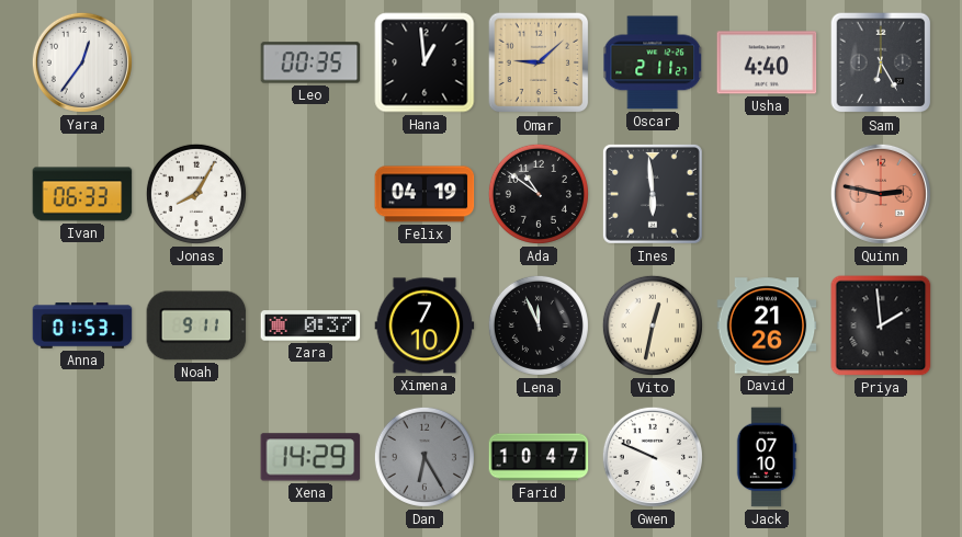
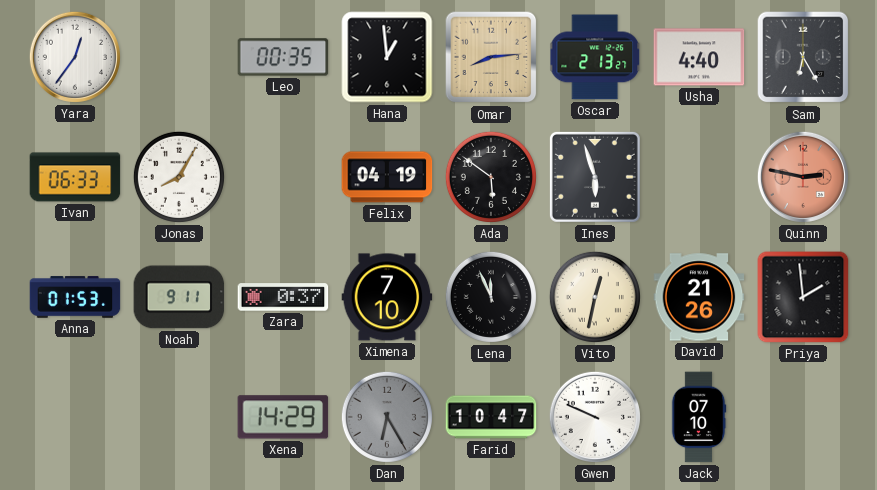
Omar: 9:08 -> 8:14
Oscar: 2:11 -> 2:13
Ada: 10:51 -> 5:51
Ines: 5:59 -> 5:57
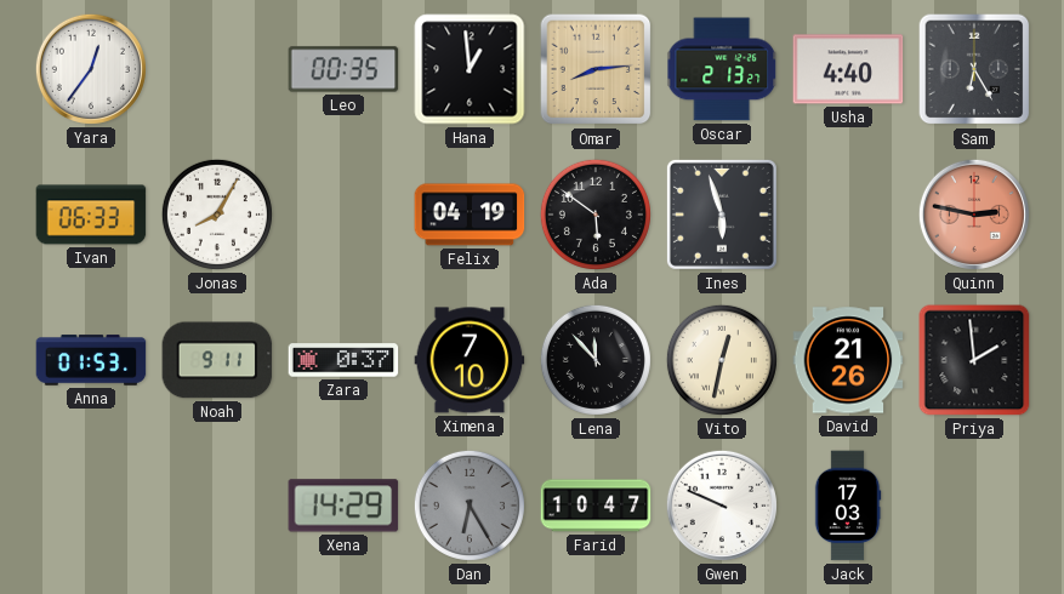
Lena: 11:56 -> 11:53
Jack: 07:10 -> 17:03
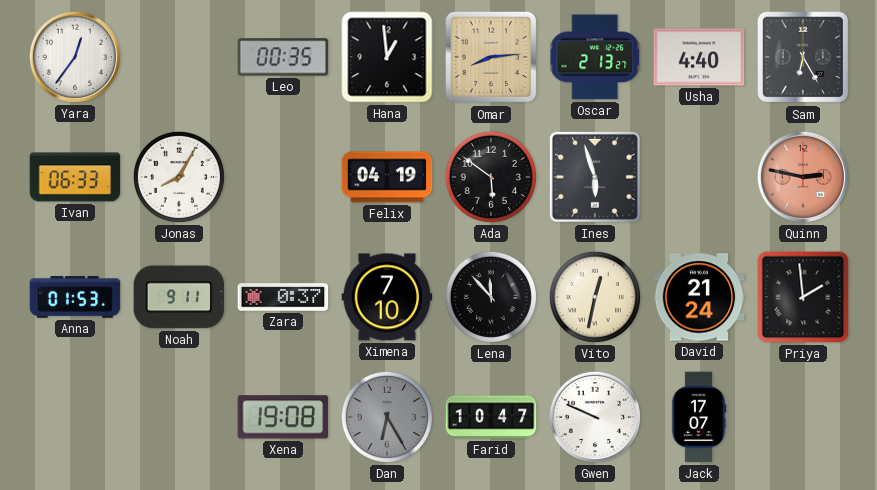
David: 21:26 -> 21:24
Xena: 14:29 -> 19:08
Jack: 17:03 -> 17:07
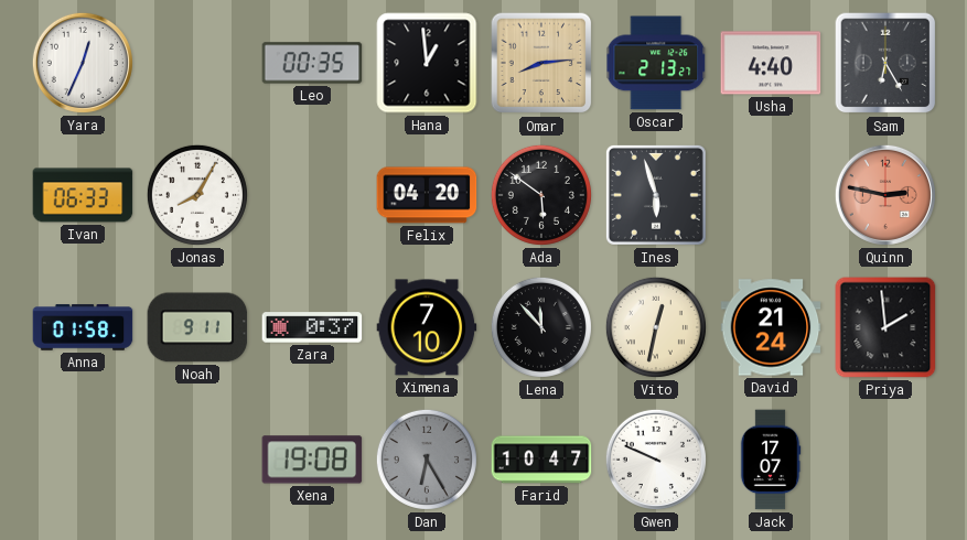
Yara: 12:36 -> 12:34
Felix: 04:19 -> 04:20
Anna: 01:53 -> 01:58
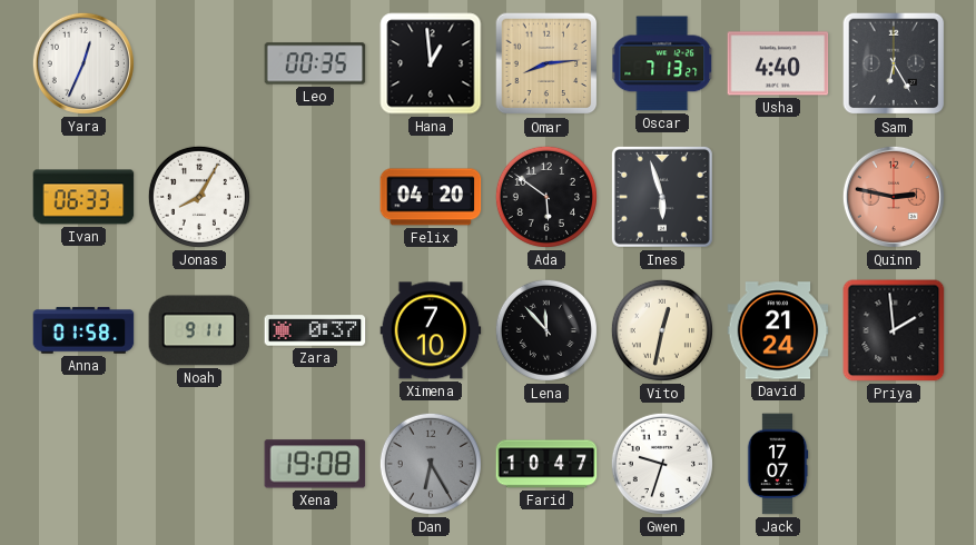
Oscar: 2:13 -> 7:13
Gwen: 9:49 -> 9:33
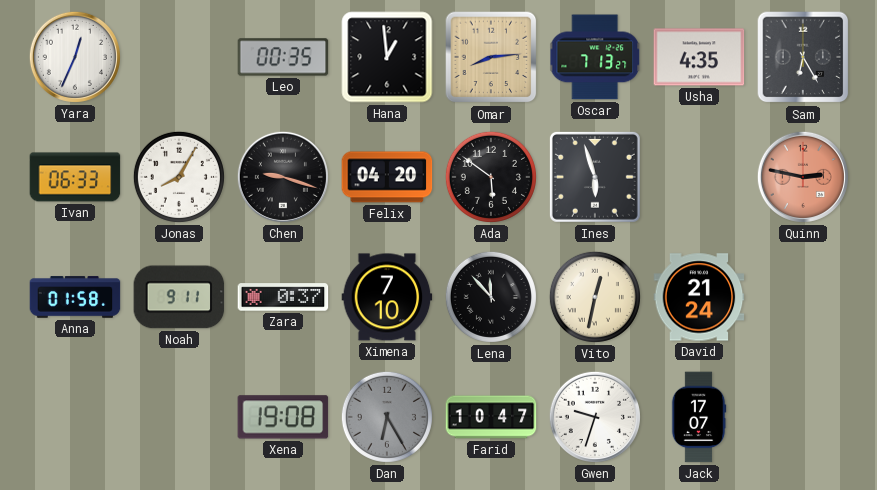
Usha: 4:40 -> 4:35
Chen: none -> 9:18
Priya: 1:59 -> none
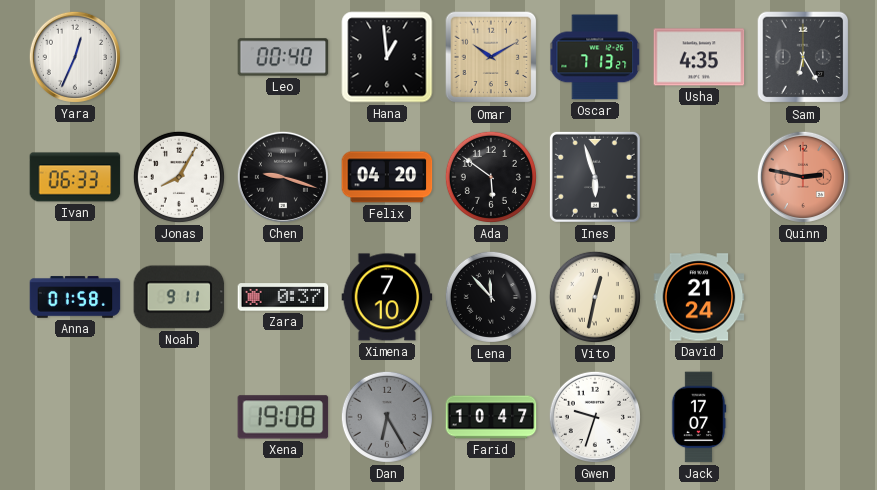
Leo: 00:35 -> 00:40
Omar: 8:14 -> 10:10
